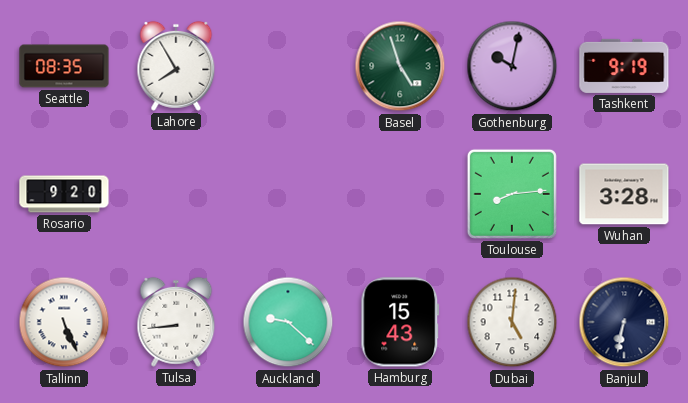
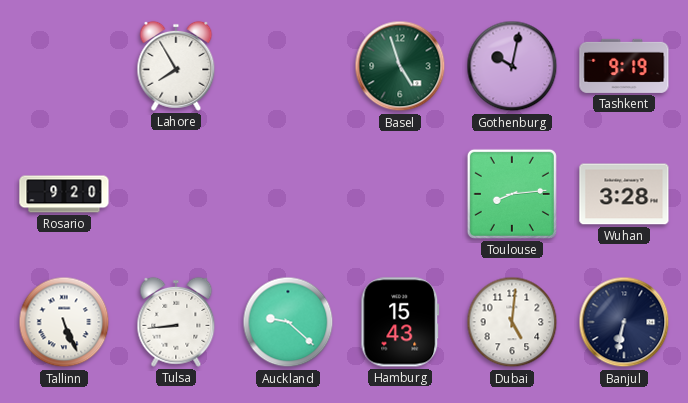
Seattle: 08:35 -> none
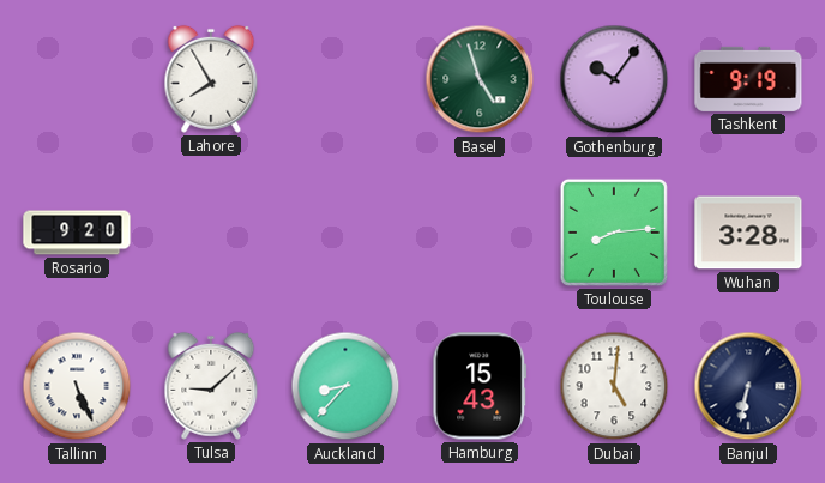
Gothenburg: 10:02 -> 10:06
Tulsa: 8:44 -> 9:08
Auckland: 9:22 -> 8:37
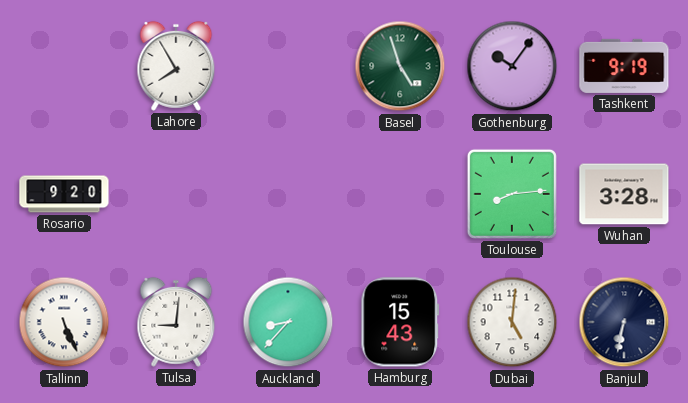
Tulsa: 9:08 -> 9:01
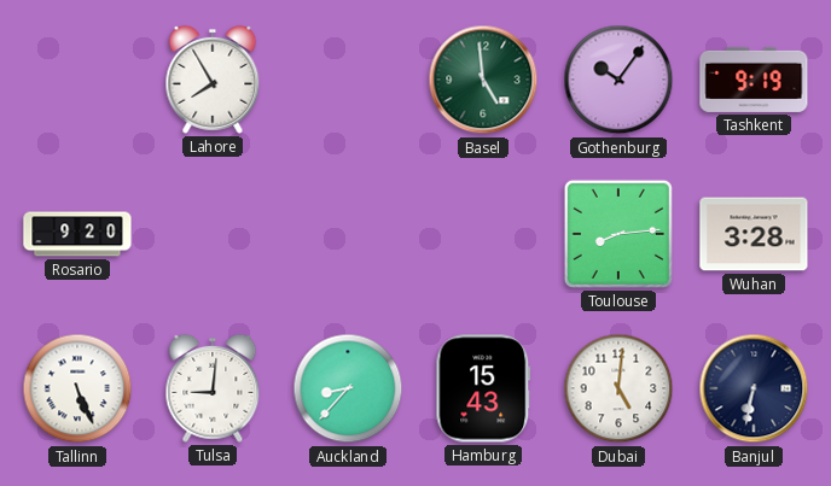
Basel: 4:57 -> 4:59
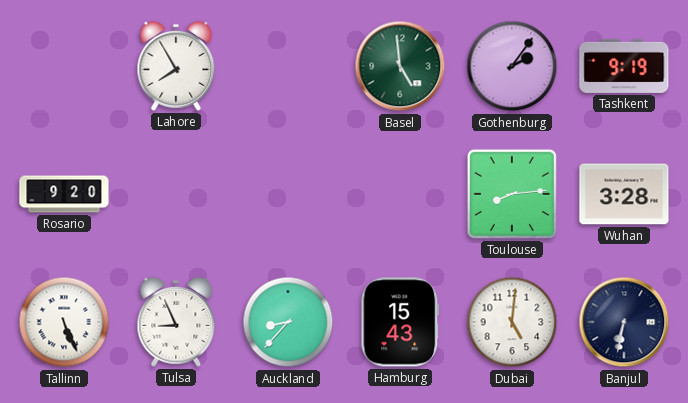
Gothenburg: 10:06 -> 2:06
Tulsa: 9:01 -> 8:56
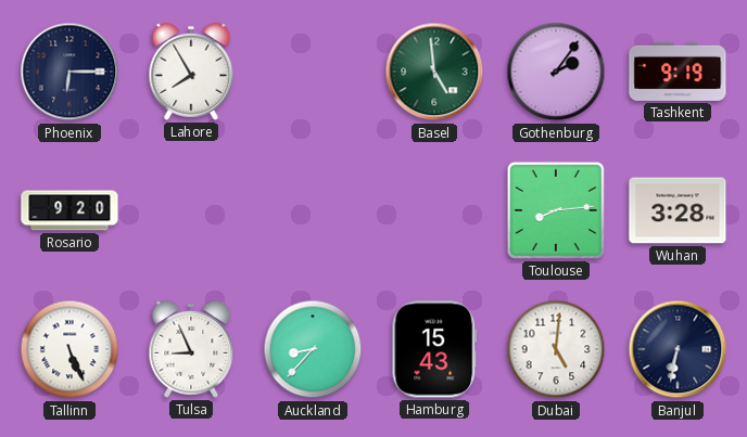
Phoenix: none -> 6:15
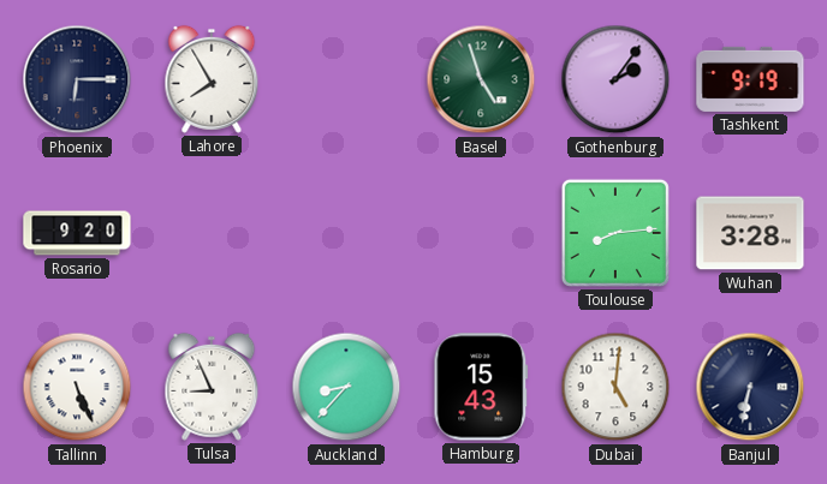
Basel: 4:59 -> 4:57
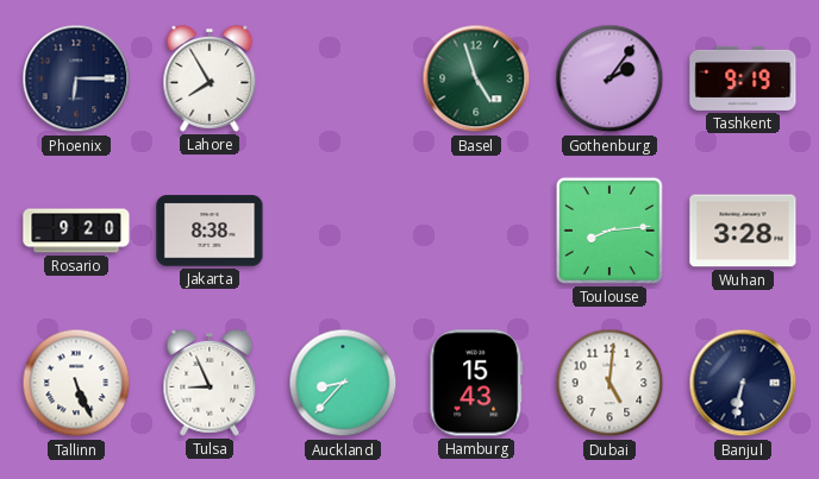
Jakarta: none -> 8:38
